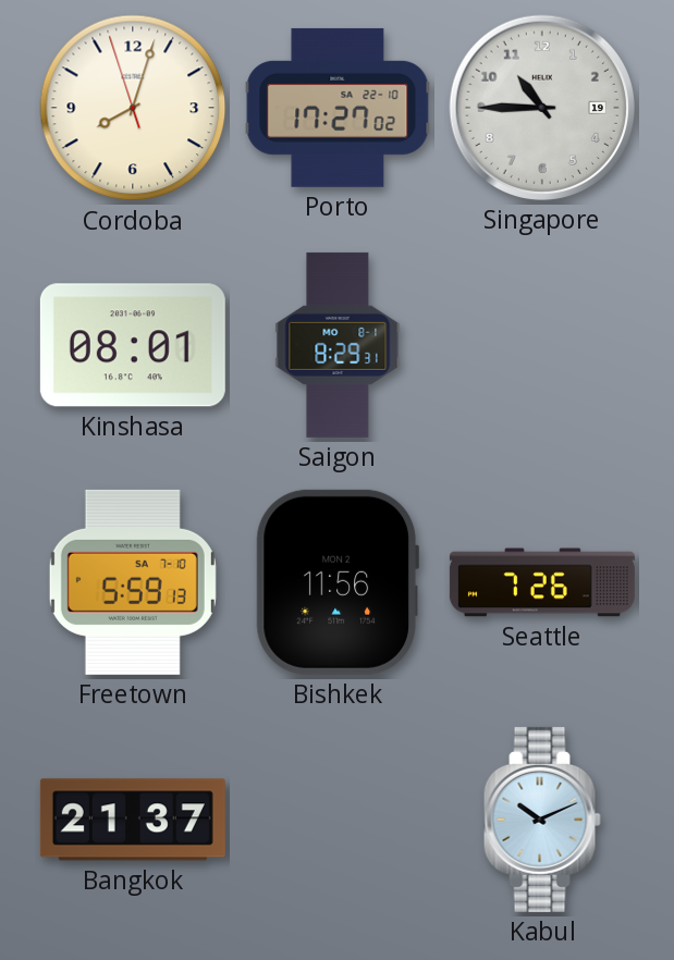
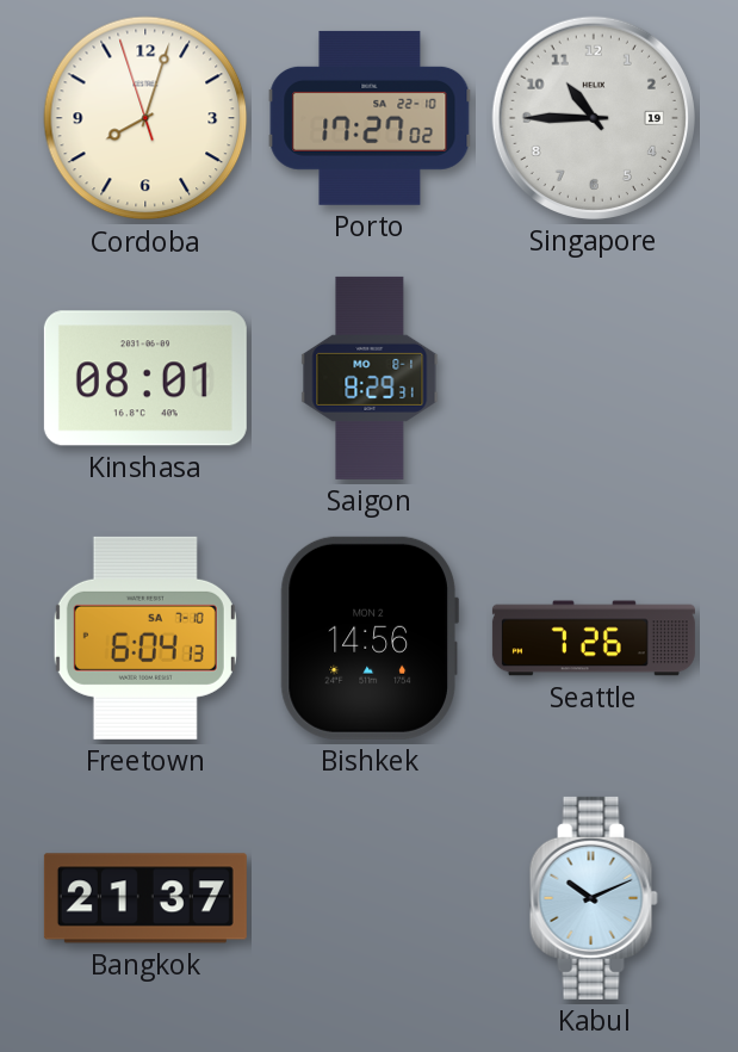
Freetown: 5:59 -> 6:04
Bishkek: 11:56 -> 14:56
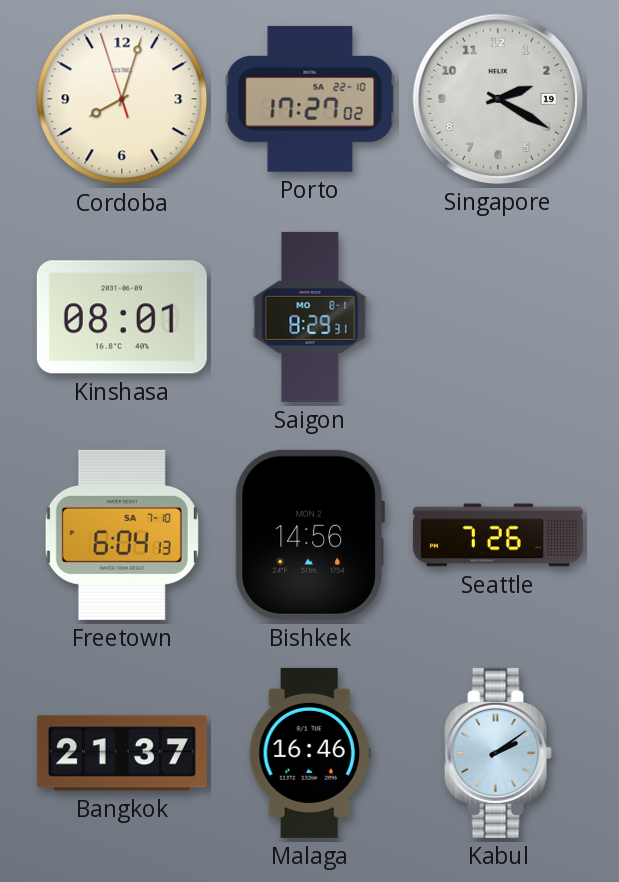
Singapore: 10:45 -> 2:20
Malaga: none -> 16:46
Kabul: 10:11 -> 2:09
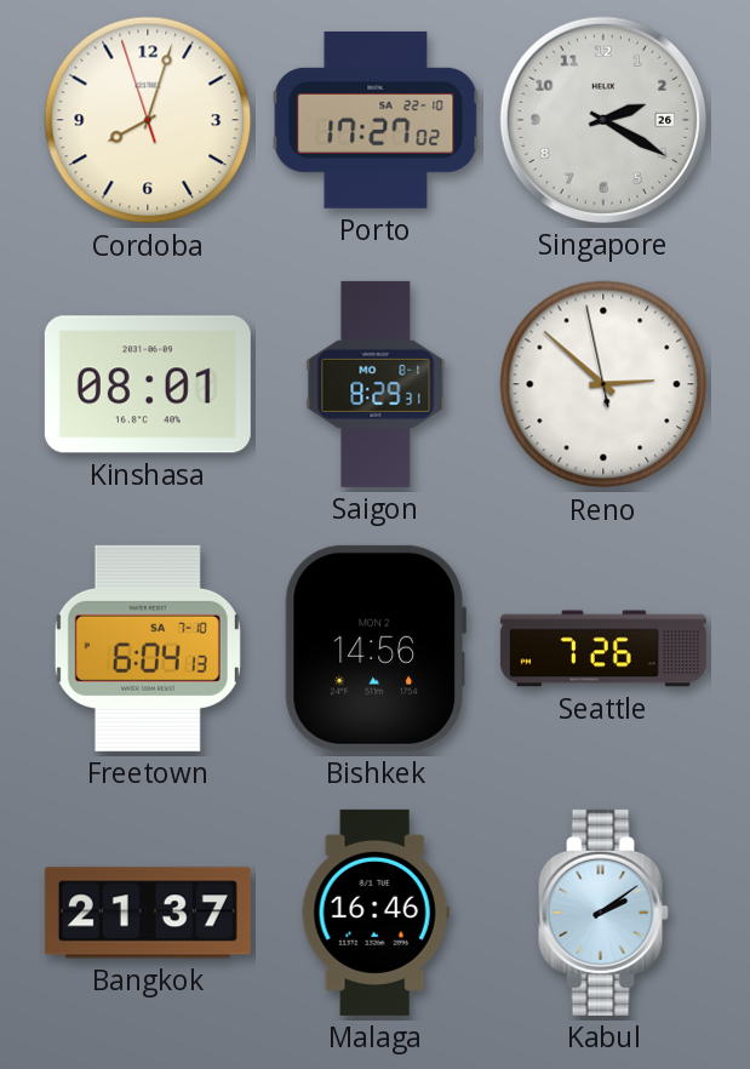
Singapore date: 19 -> 26
Reno: none -> 2:51
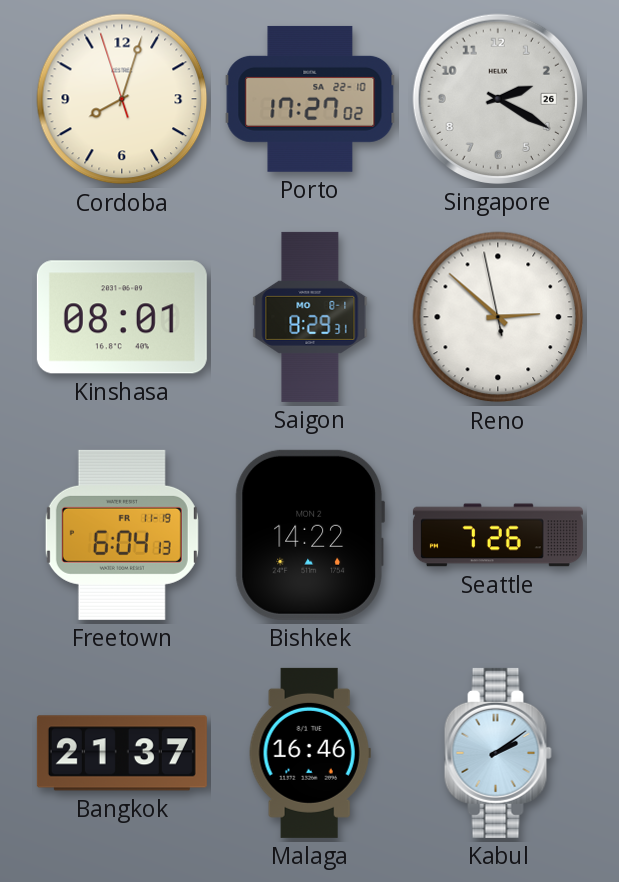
Freetown date: SA 7-10 -> FR 11-19
Bishkek: 14:56 -> 14:22
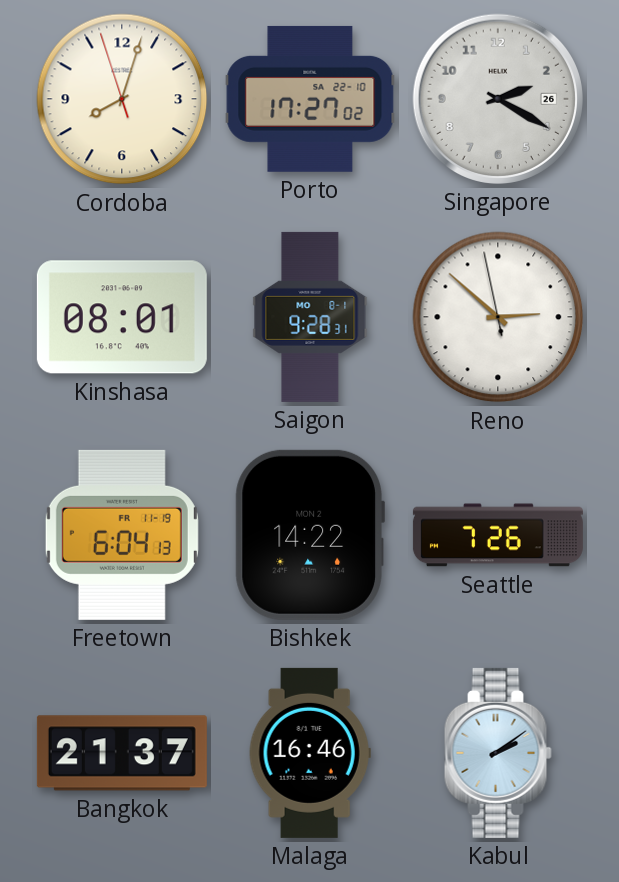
Saigon: 8:29 -> 9:28
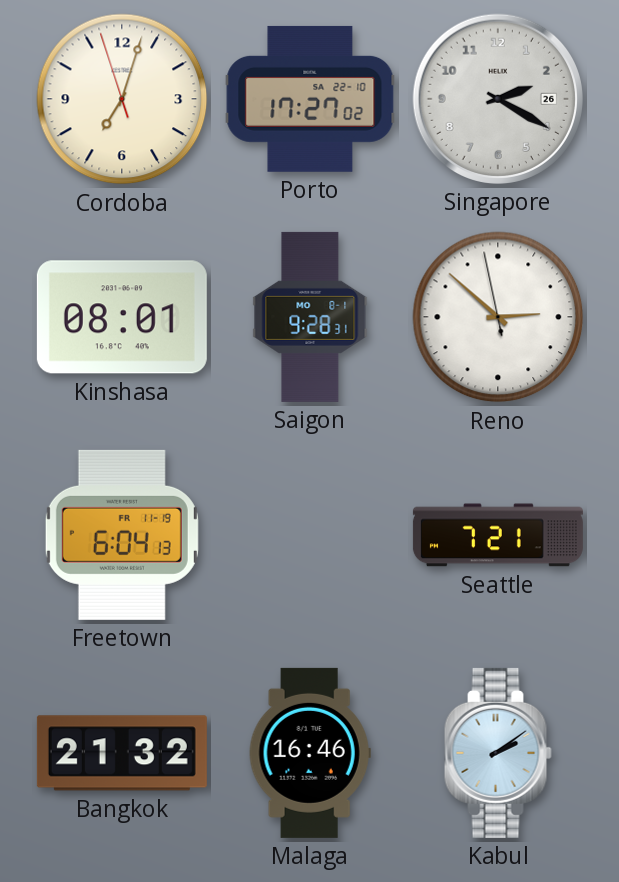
Cordoba: 8:02 -> 7:02
Bishkek: 14:22 -> none
Seattle: 7:26 -> 7:21
Bangkok: 21:37 -> 21:32
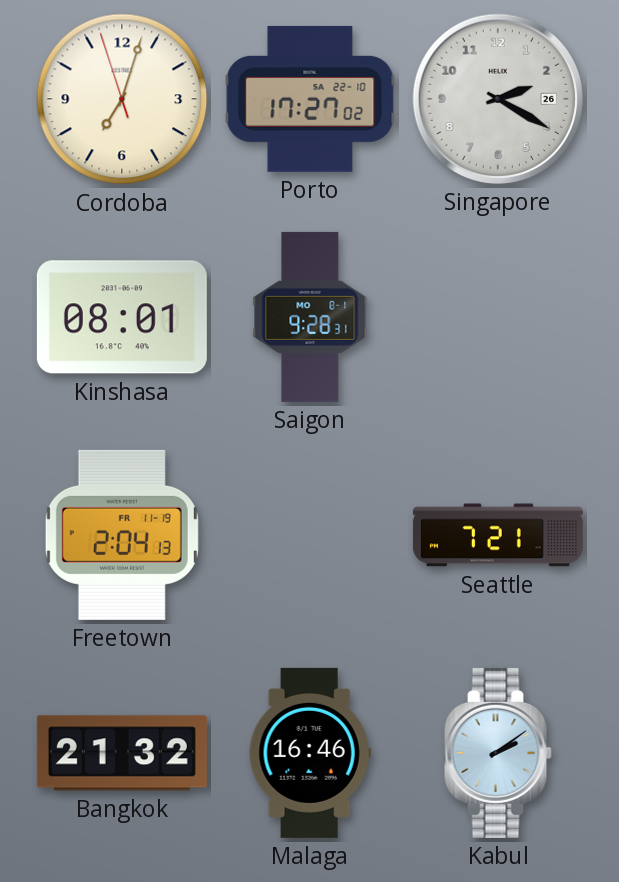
Reno: 2:51 -> none
Freetown: 6:04 -> 2:04
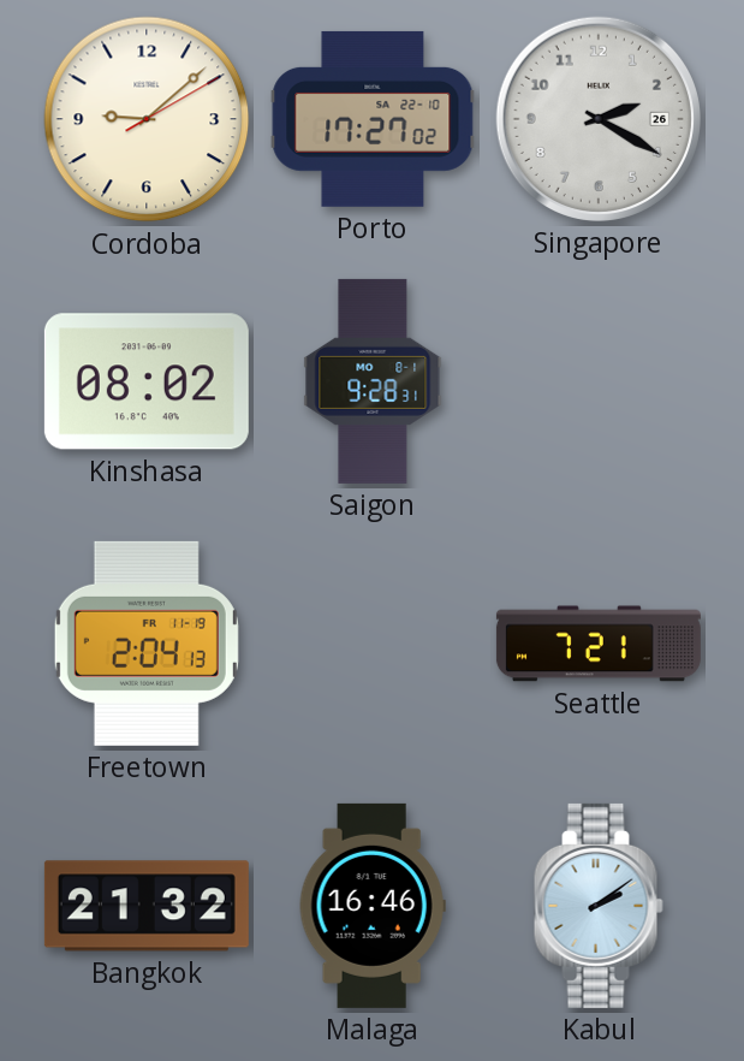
Cordoba: 7:02 -> 9:08
Kinshasa: 08:01 -> 08:02
